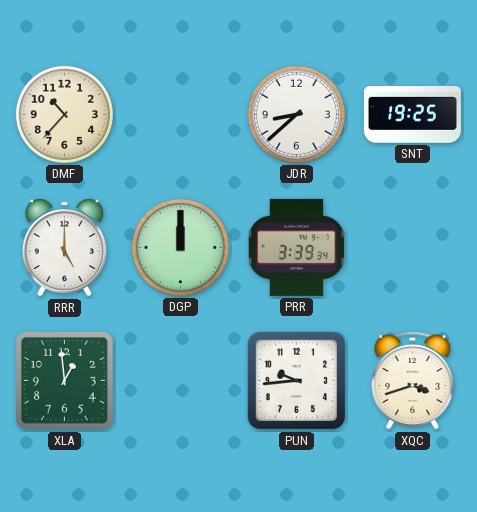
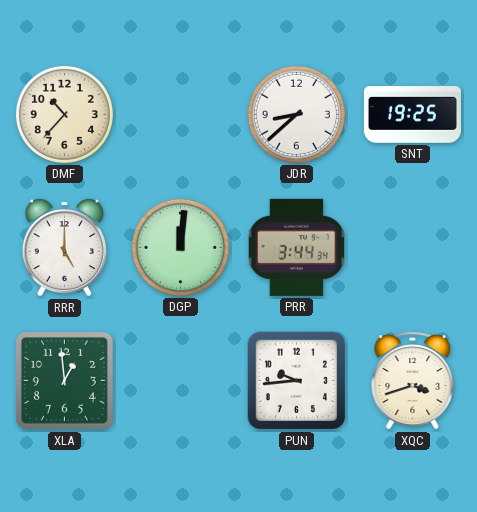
DGP: 12:00 -> 12:01
PRR: 3:39 -> 3:44
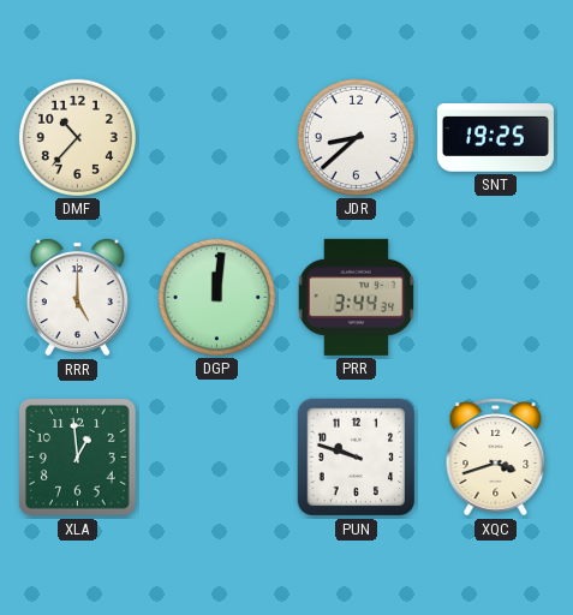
PUN: 9:44 -> 9:48
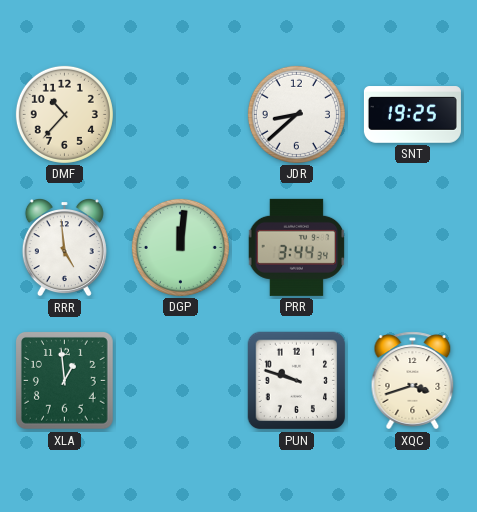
RRR: 5:00 -> 4:59
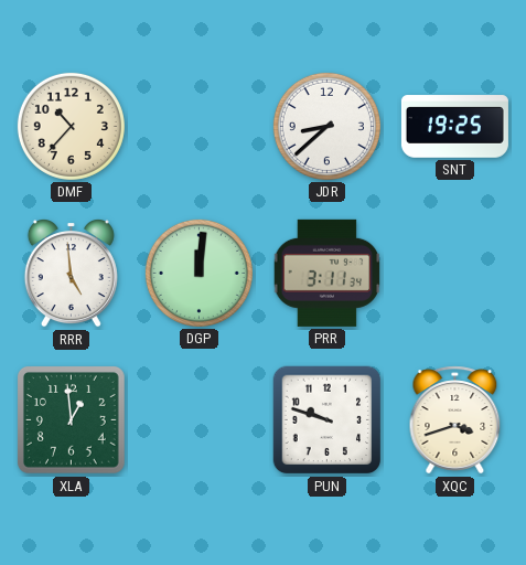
PRR: 3:44 -> 3:11
